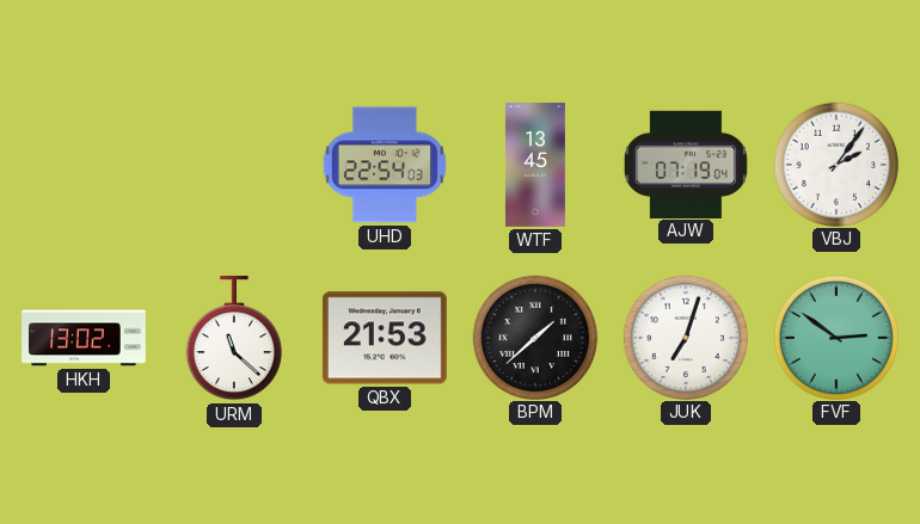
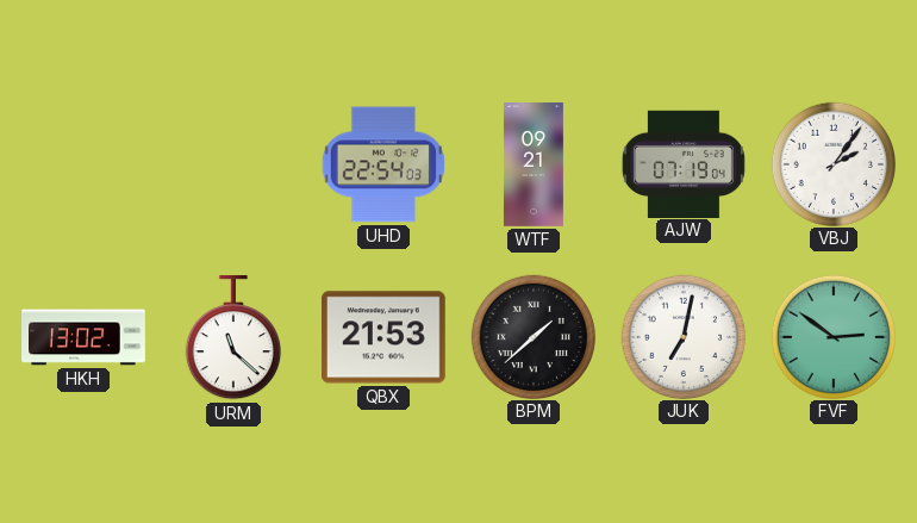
WTF: 13:45 -> 09:21
JUK: 7:03 -> 7:02
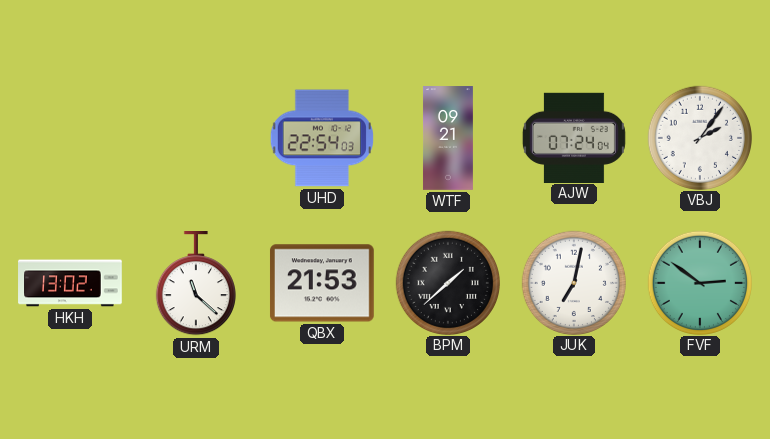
AJW: 07:19 -> 07:24
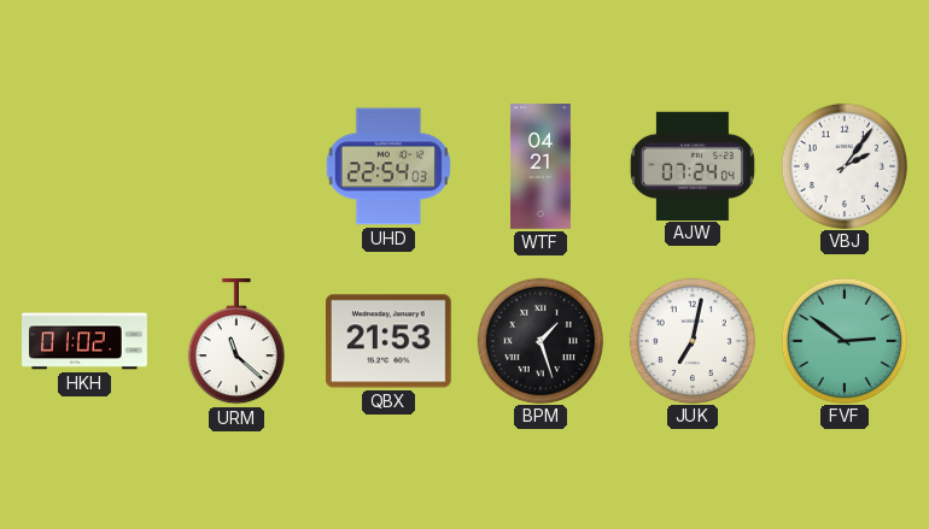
WTF: 09:21 -> 04:21
HKH: 13:02 -> 01:02
BPM: 1:38 -> 1:27
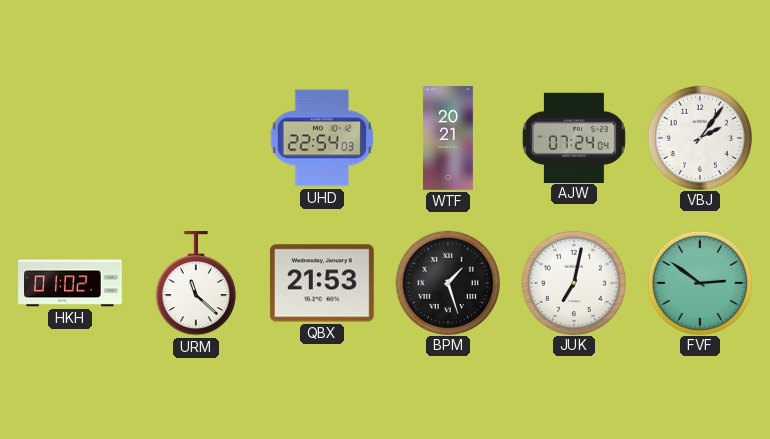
WTF: 04:21 -> 20:21
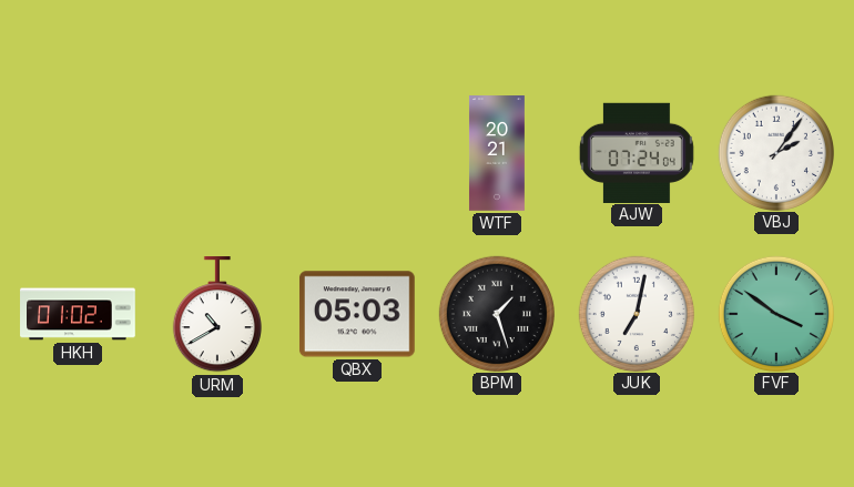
UHD: 22:54 -> none
URM: 11:22 -> 10:40
QBX: 21:53 -> 05:03
FVF: 2:51 -> 3:51
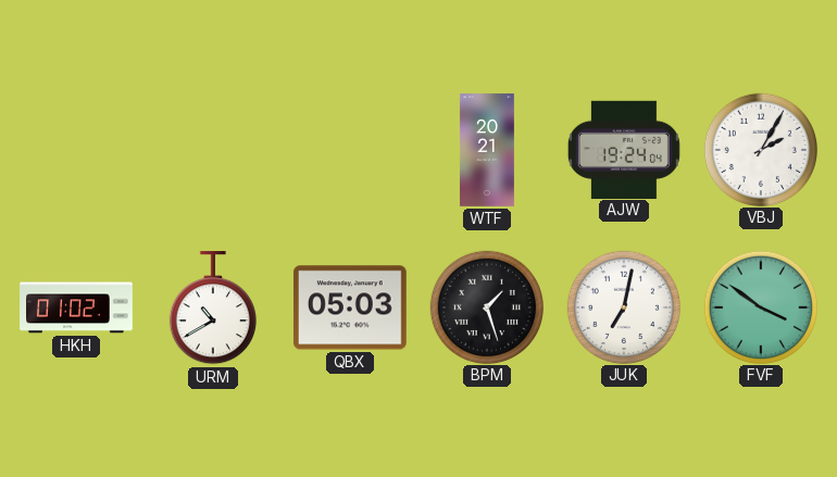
AJW: 07:24 -> 19:24
VBJ: 2:06 -> 2:05
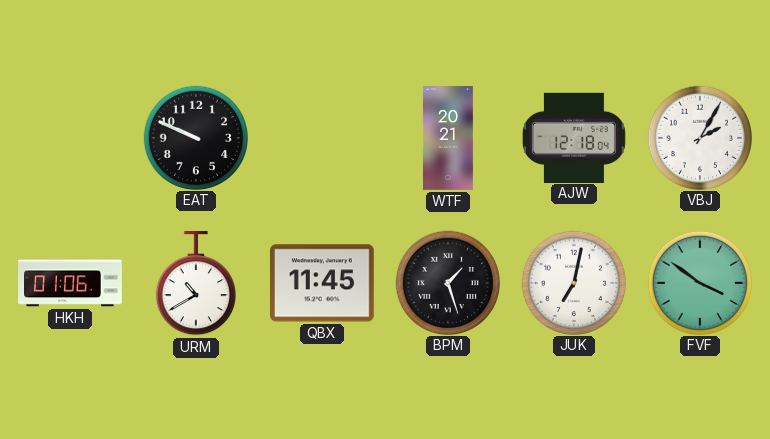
EAT: none -> 9:49
AJW: 19:24 -> 12:18
HKH: 01:02 -> 01:06
QBX: 05:03 -> 11:45
